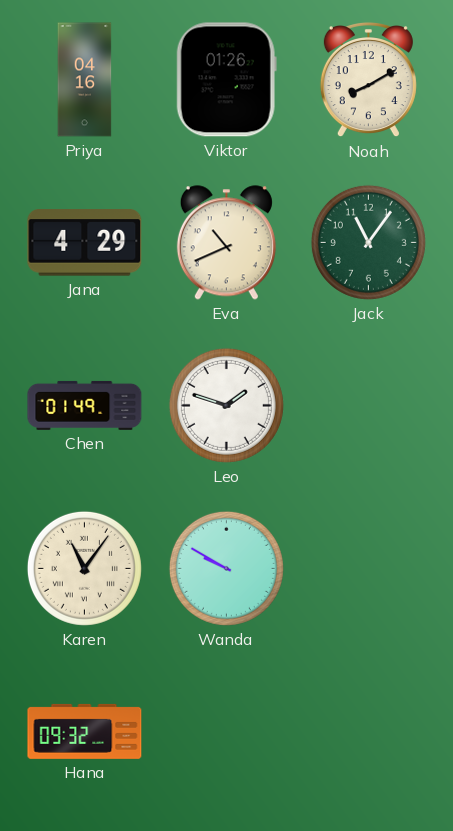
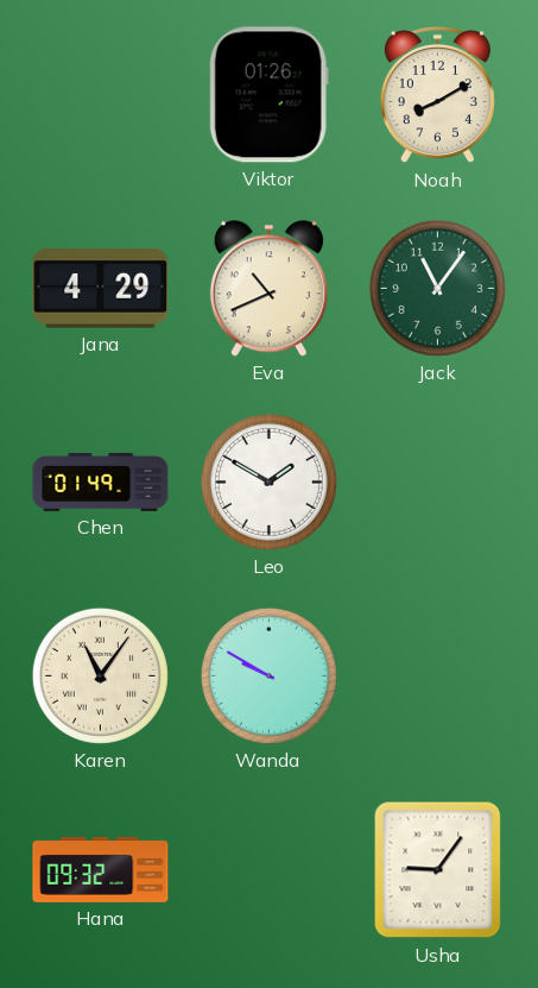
Priya: 04:16 -> none
Leo: 1:48 -> 1:50
Usha: none -> 9:06
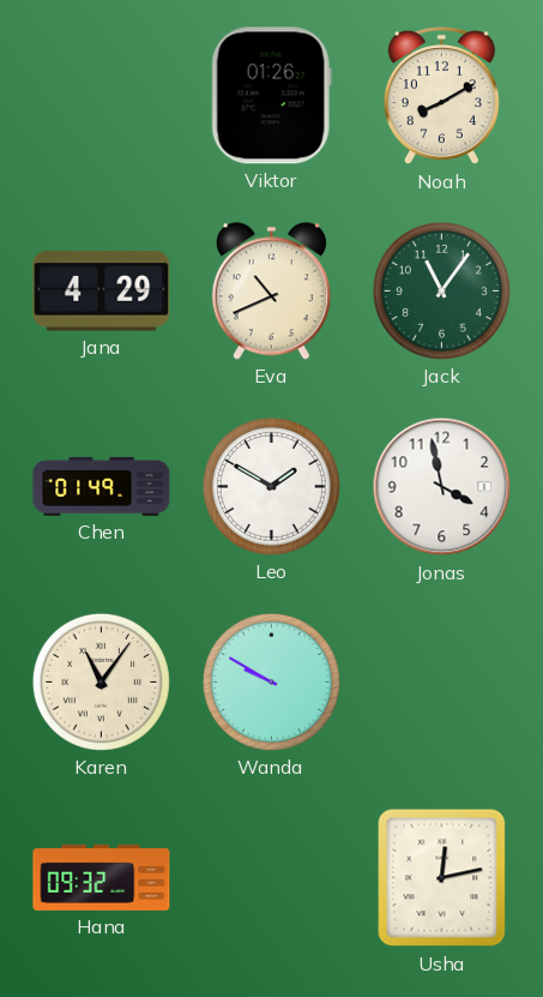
Jonas: none -> 3:58
Usha: 9:06 -> 12:13
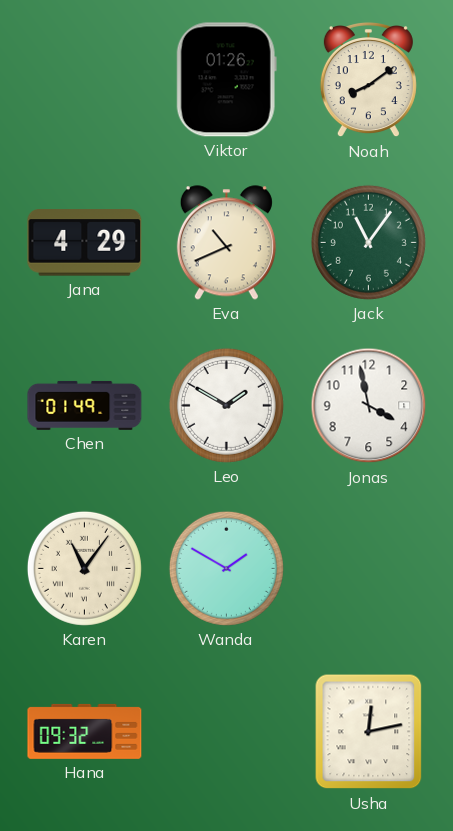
Noah: 8:10 -> 8:09
Wanda: 9:50 -> 1:50
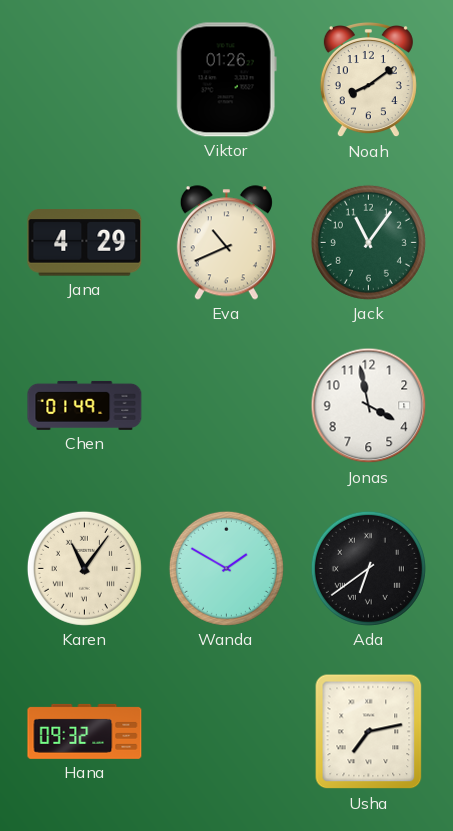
Leo: 1:50 -> none
Ada: none -> 6:39
Usha: 12:13 -> 7:13
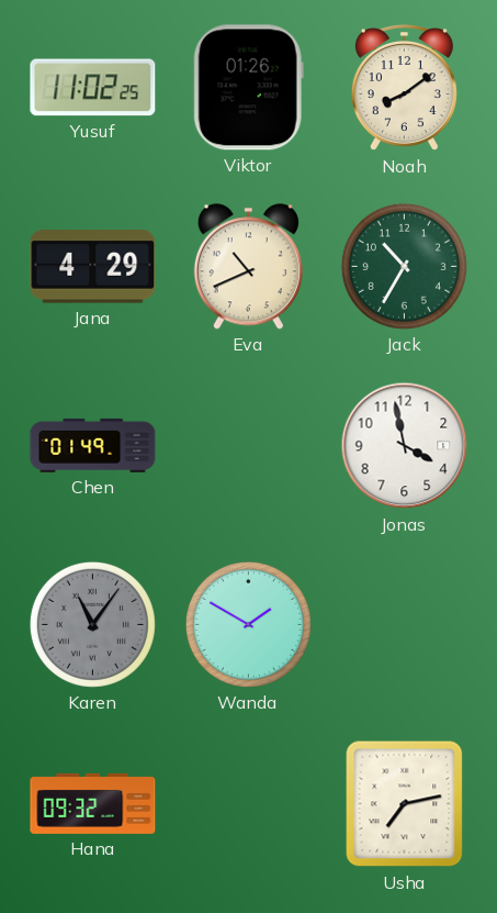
Yusuf: none -> 11:02
Jack: 11:06 -> 10:35
Karen dial: cream -> grey
Ada: 6:39 -> none
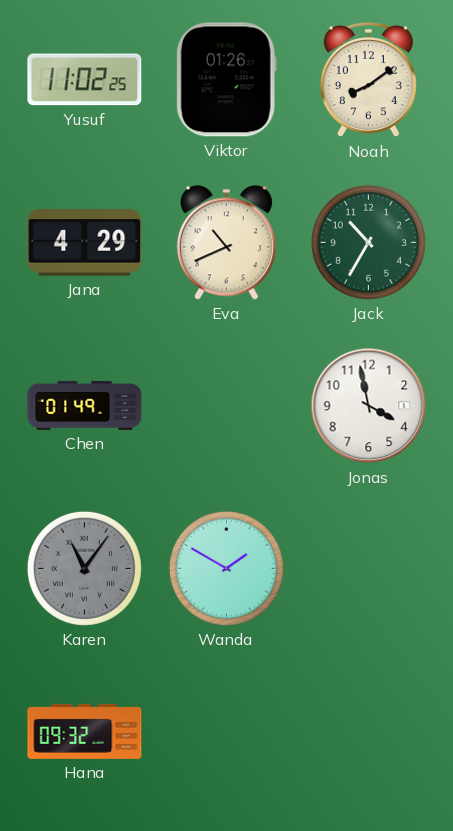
Usha: 7:13 -> none
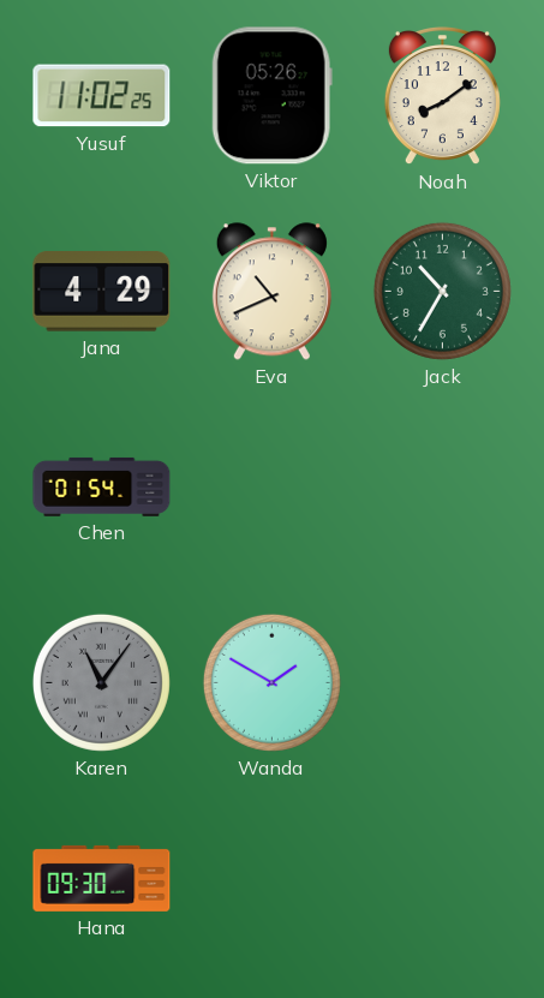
Viktor: 01:26 -> 05:26
Chen: 01:49 -> 01:54
Jonas: 3:58 -> none
Hana: 09:32 -> 09:30
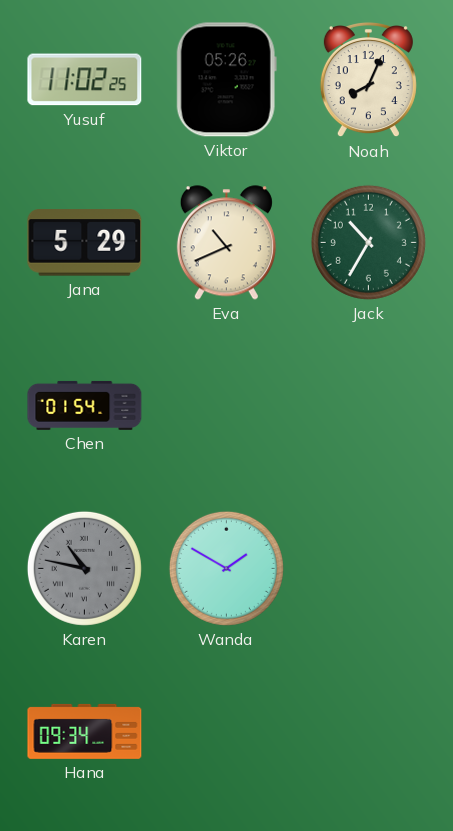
Noah: 8:09 -> 8:04
Jana: 4:29 -> 5:29
Karen: 11:06 -> 10:47
Hana: 09:30 -> 09:34
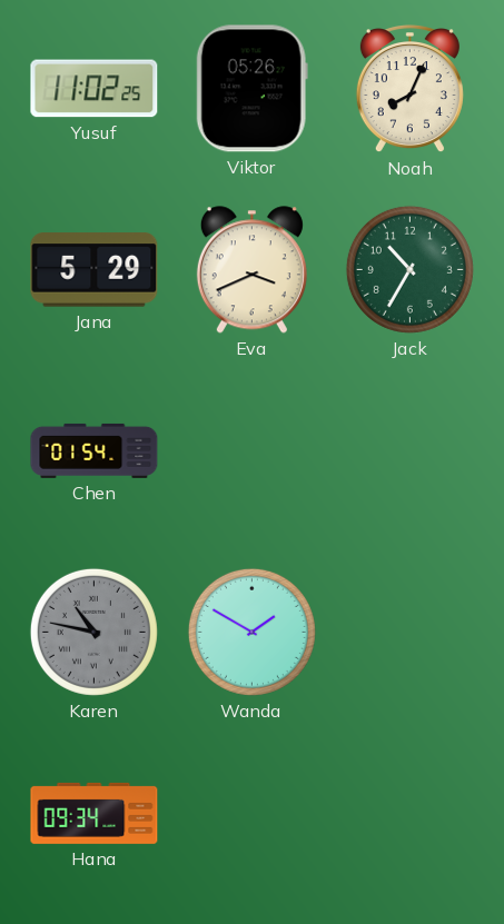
Eva: 10:41 -> 3:41
